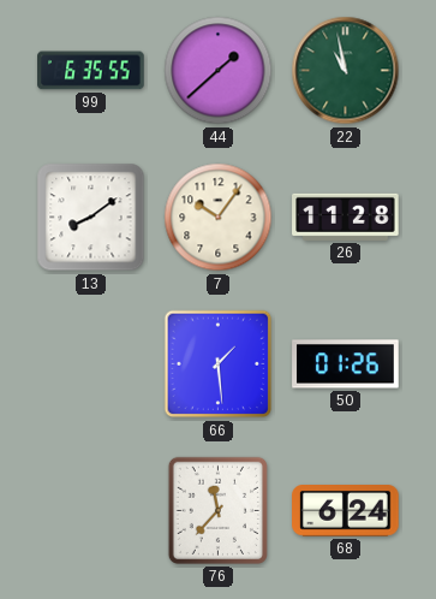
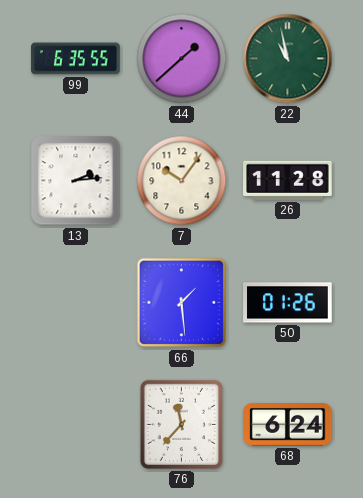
13: 8:09 -> 2:14
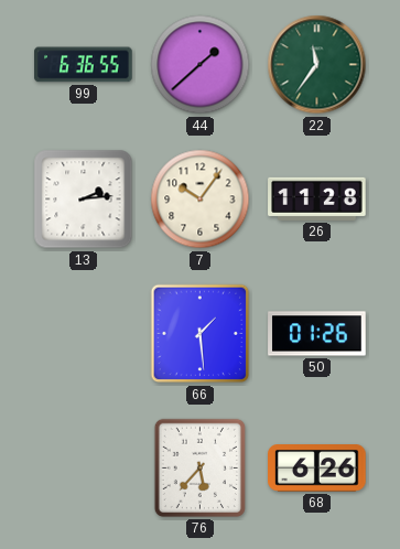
99: 6:35 -> 6:36
22: 10:58 -> 11:36
76: 11:37 -> 5:37
68: 6:24 -> 6:26
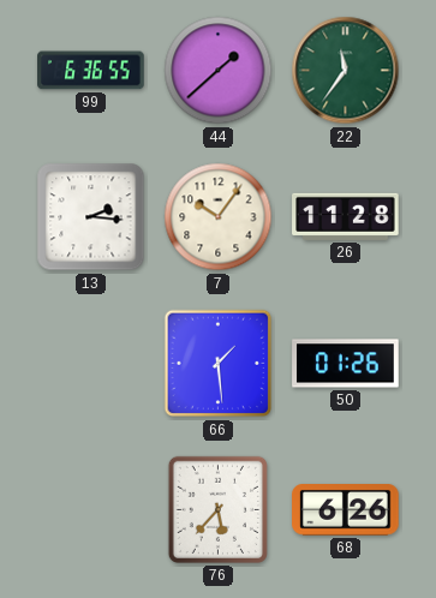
13: 2:14 -> 2:16
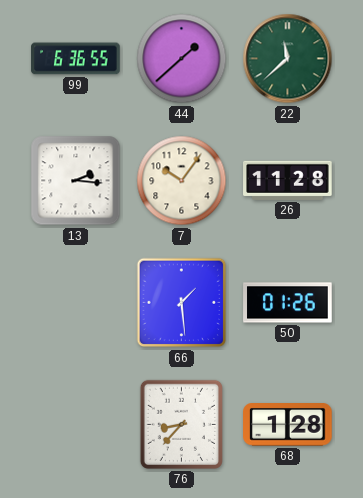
22: 11:36 -> 11:38
76: 5:37 -> 8:37
68: 6:26 -> 1:28
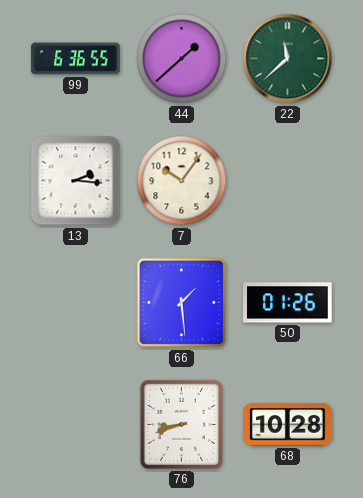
26: 11:28 -> none
76: 8:37 -> 8:42
68: 1:28 -> 10:28
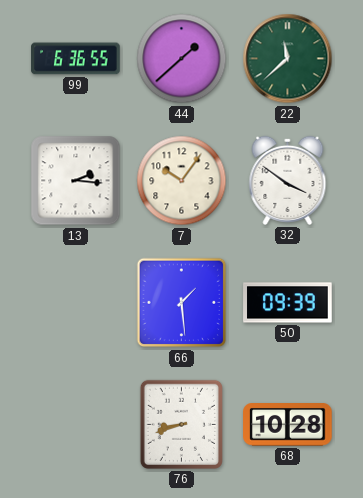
32: none -> 3:51
50: 01:26 -> 09:39
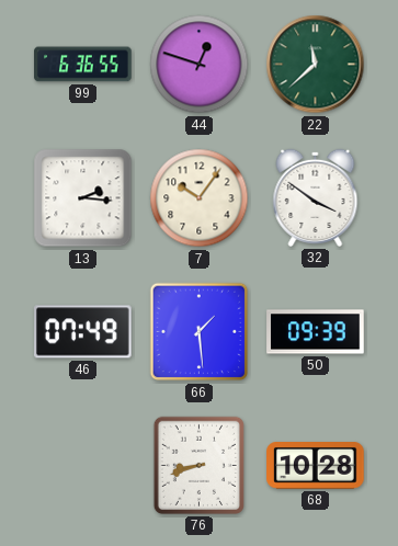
44: 1:38 -> 12:48
46: none -> 07:49
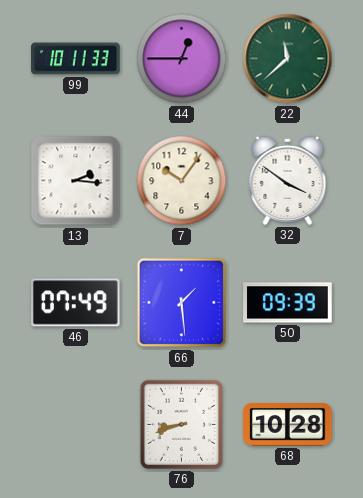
99: 6:36 -> 10:11
44: 12:48 -> 12:45
